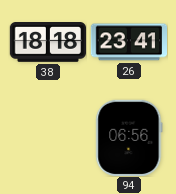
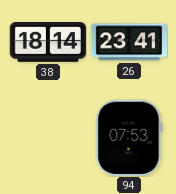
38: 18:18 -> 18:14
94: 06:56 -> 07:53
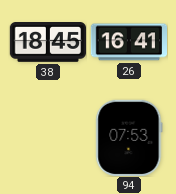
38: 18:14 -> 18:45
26: 23:41 -> 16:41
